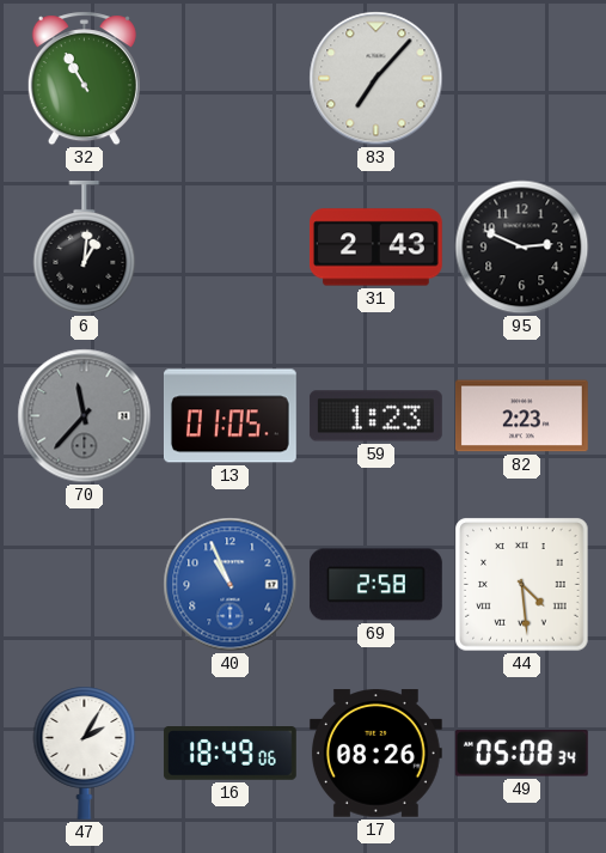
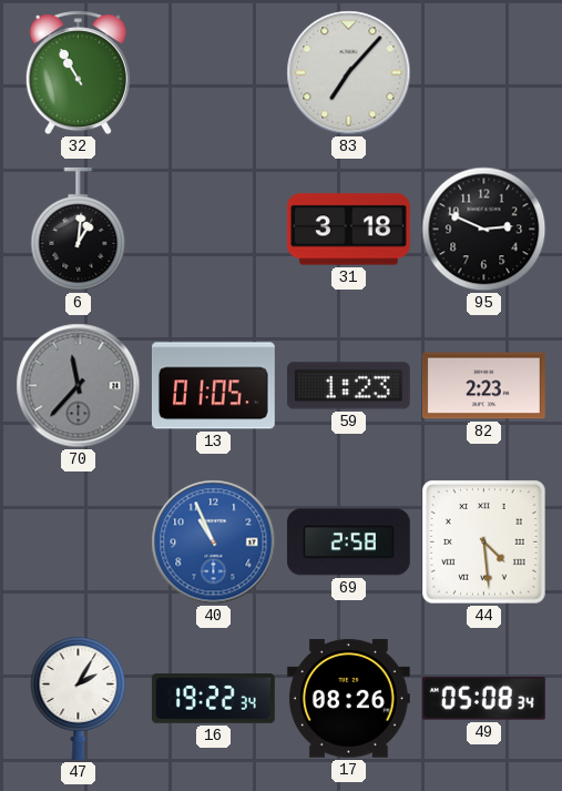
31: 2:43 -> 3:18
16: 18:49 -> 19:22
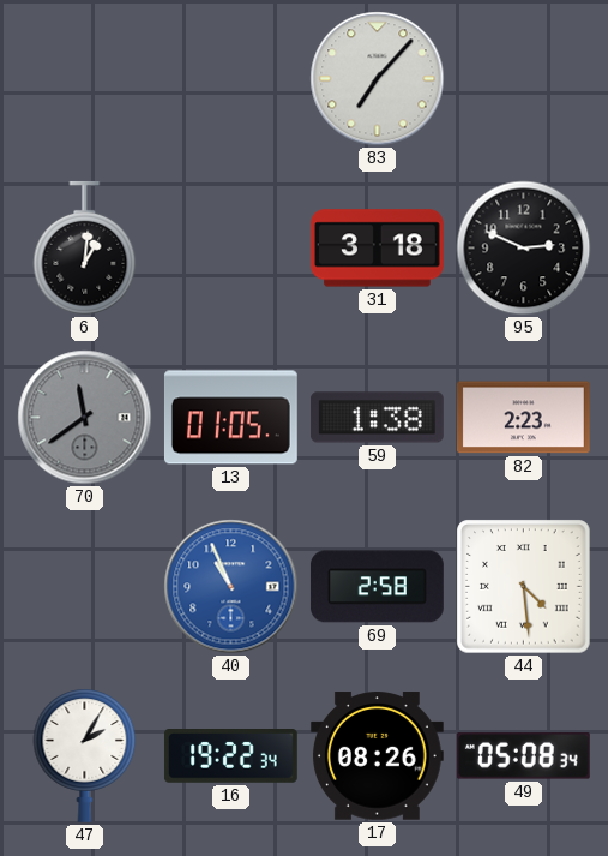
32: 10:55 -> none
70: 11:37 -> 11:39
59: 1:23 -> 1:38
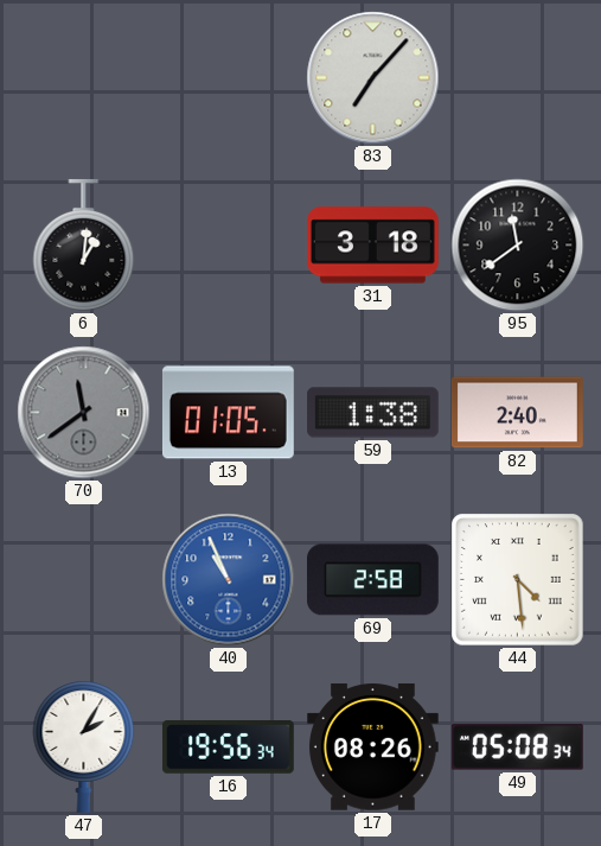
95: 2:49 -> 11:39
82: 2:23 -> 2:40
16: 19:22 -> 19:56
